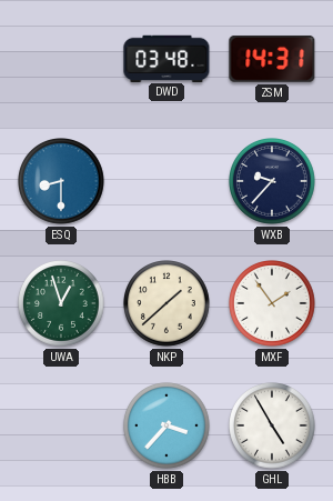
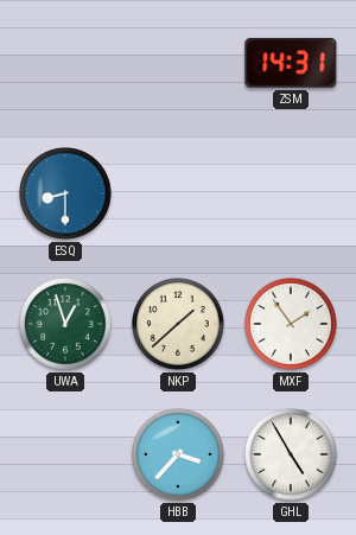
DWD: 03:48 -> none
WXB: 9:37 -> none
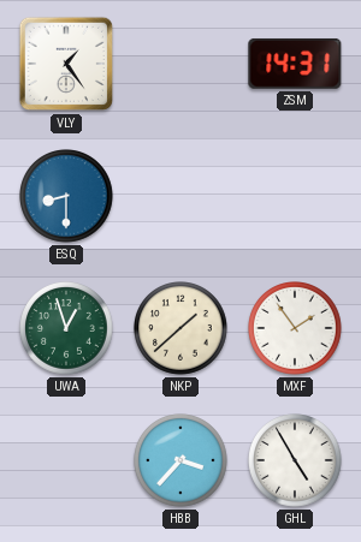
VLY: none -> 1:24
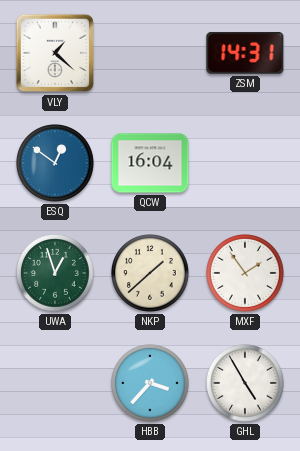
VLY: 1:24 -> 1:22
ESQ: 8:30 -> 12:51
QCW: none -> 16:04
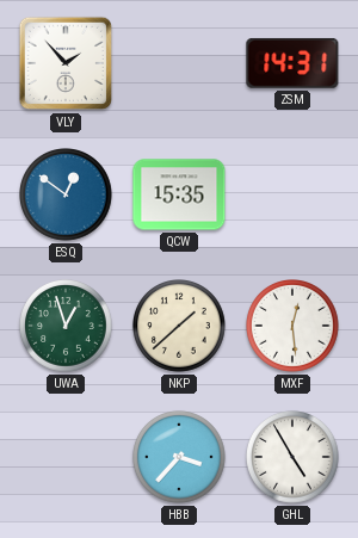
VLY: 1:22 -> 1:53
QCW: 16:04 -> 15:35
MXF: 1:54 -> 12:29
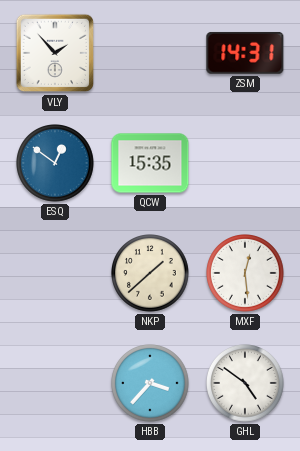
UWA: 12:57 -> none
GHL: 4:55 -> 4:51
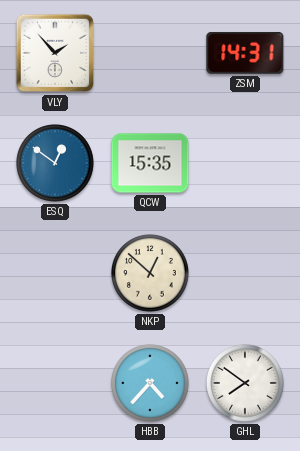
NKP: 1:38 -> 12:52
MXF: 12:29 -> none
HBB: 3:37 -> 4:37
GHL: 4:51 -> 7:51
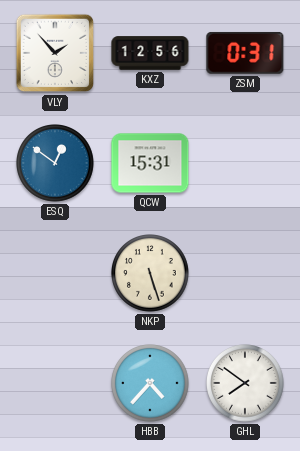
KXZ: none -> 12:56
ZSM: 14:31 -> 0:31
QCW: 15:35 -> 15:31
NKP: 12:52 -> 5:27
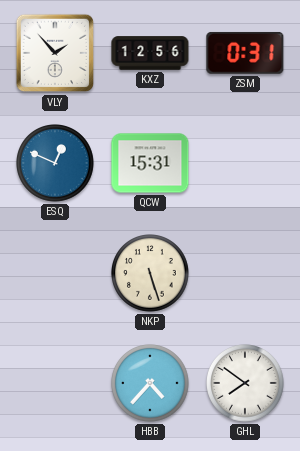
ESQ: 12:51 -> 12:49
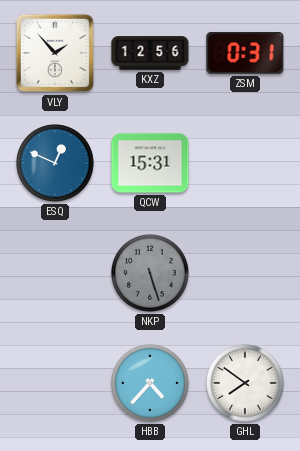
NKP dial: cream -> grey
